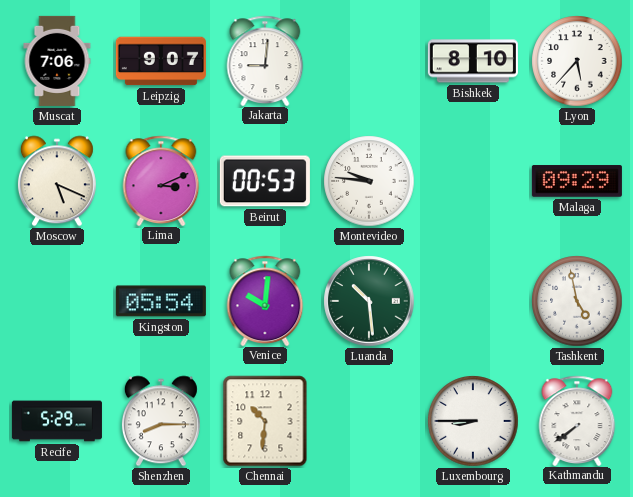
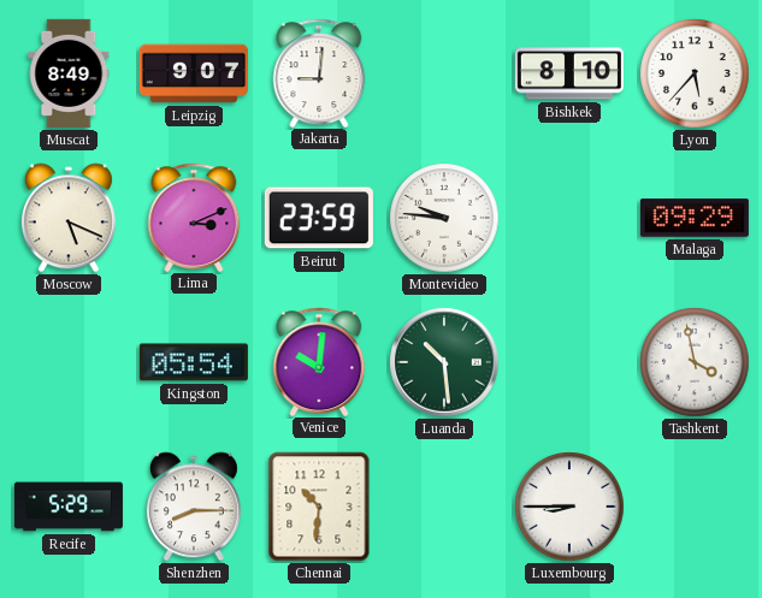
Muscat: 7:06 -> 8:49
Beirut: 00:53 -> 23:59
Tashkent: 4:58 -> 3:58
Kathmandu: 7:39 -> none
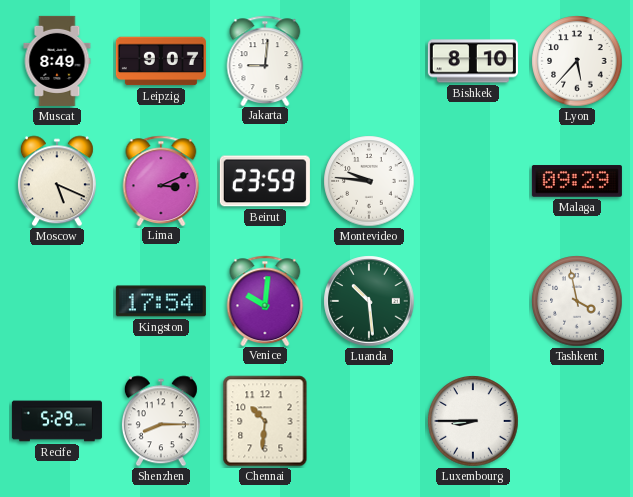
Kingston: 05:54 -> 17:54
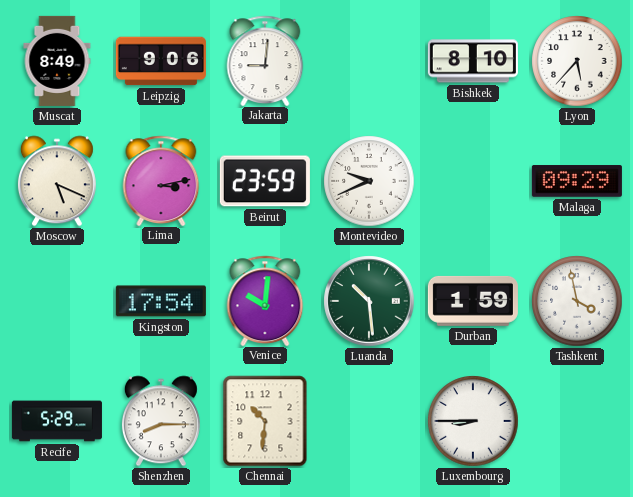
Leipzig: 9:07 -> 9:06
Lima: 3:11 -> 3:13
Montevideo: 9:46 -> 9:41
Durban: none -> 1:59
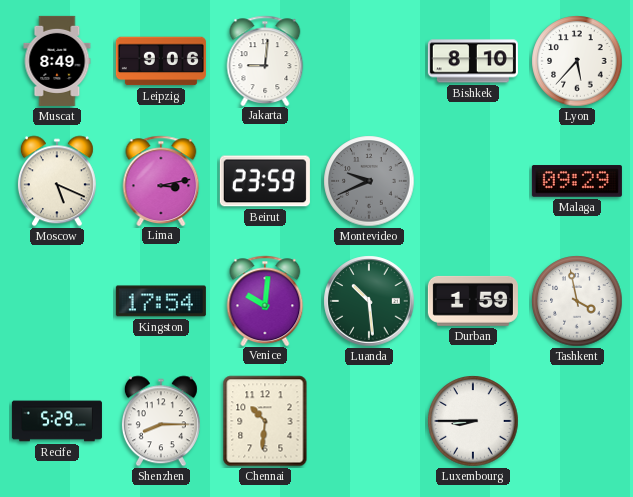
Montevideo dial: white -> grey
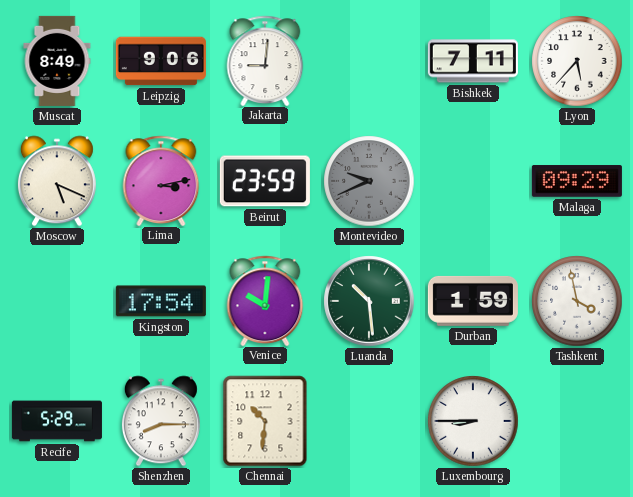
Bishkek: 8:10 -> 7:11
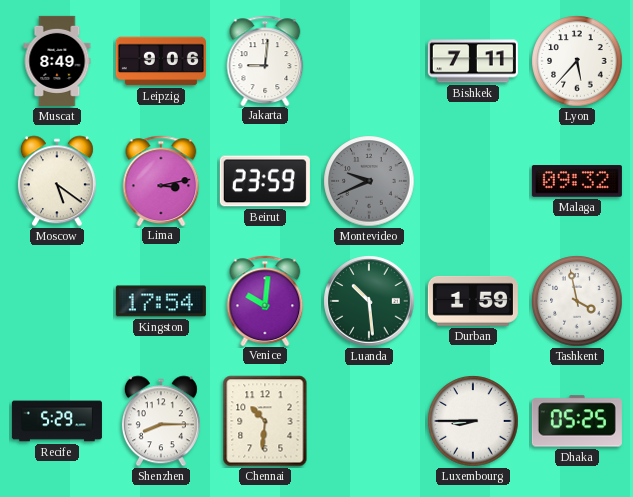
Moscow: 5:19 -> 5:21
Malaga: 09:29 -> 09:32
Dhaka: none -> 05:25
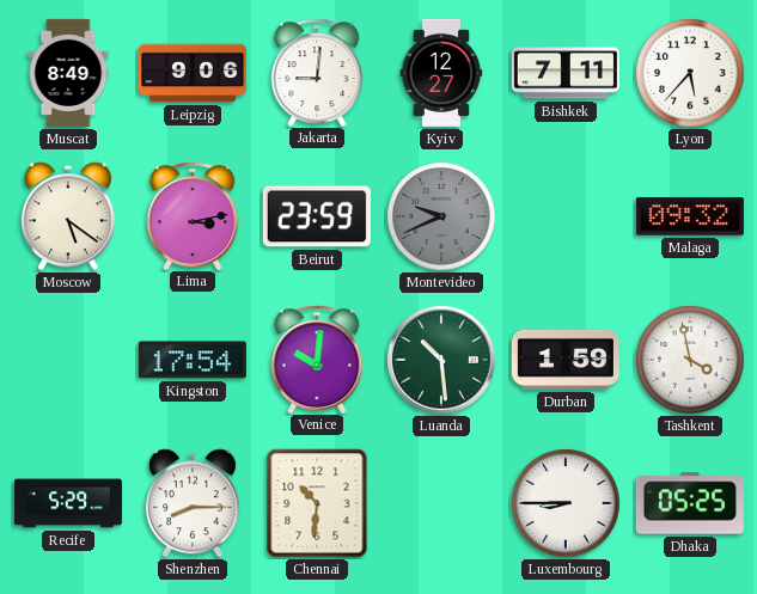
Kyiv: none -> 12:27
